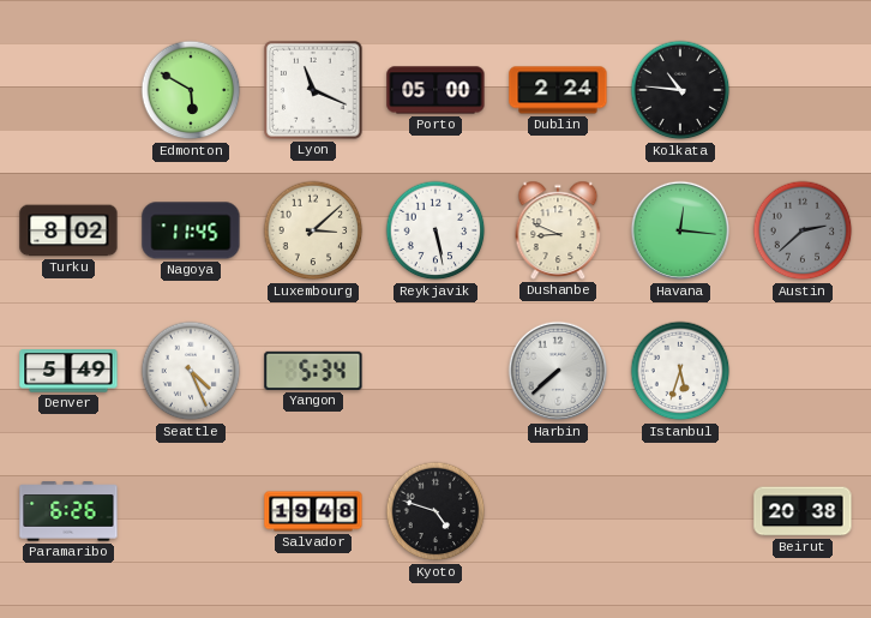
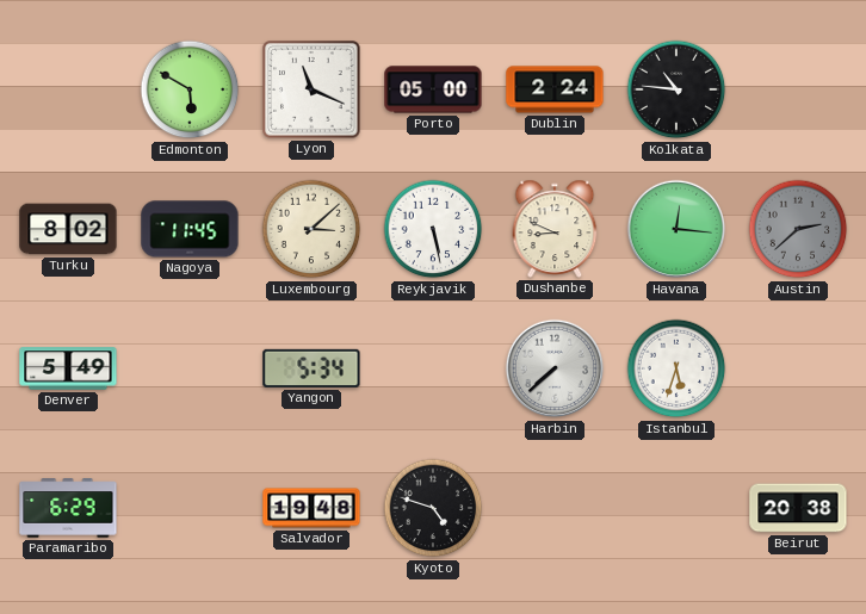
Seattle: 4:26 -> none
Paramaribo: 6:26 -> 6:29
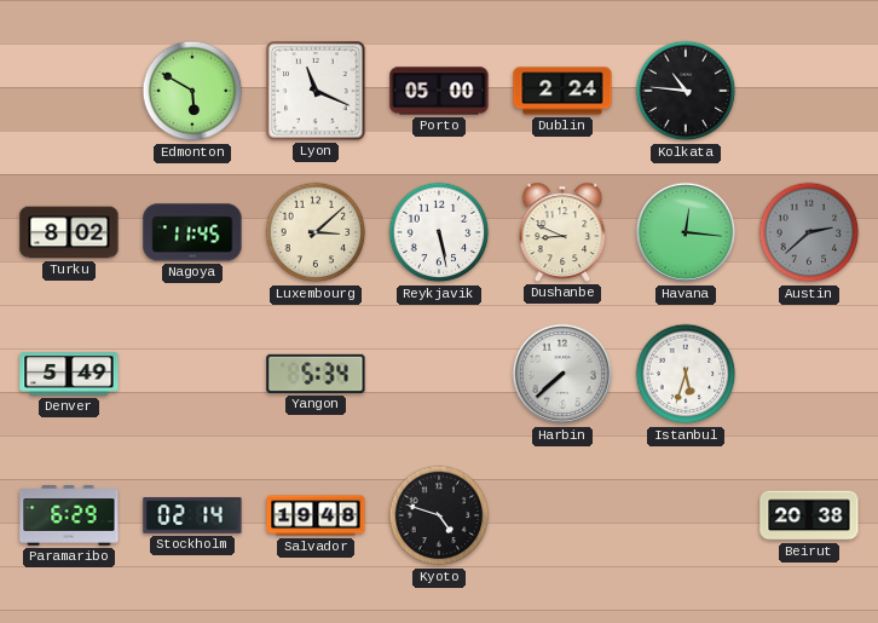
Stockholm: none -> 02:14
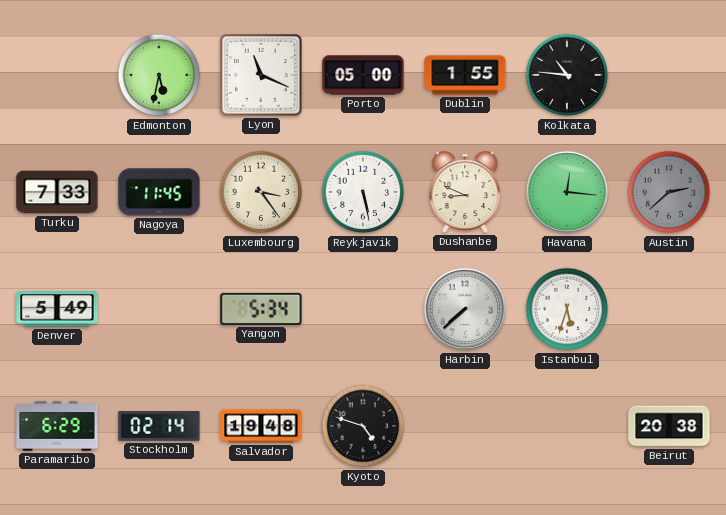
Edmonton: 5:50 -> 5:32
Dublin: 2:24 -> 1:55
Turku: 8:02 -> 7:33
Luxembourg: 3:08 -> 3:24
